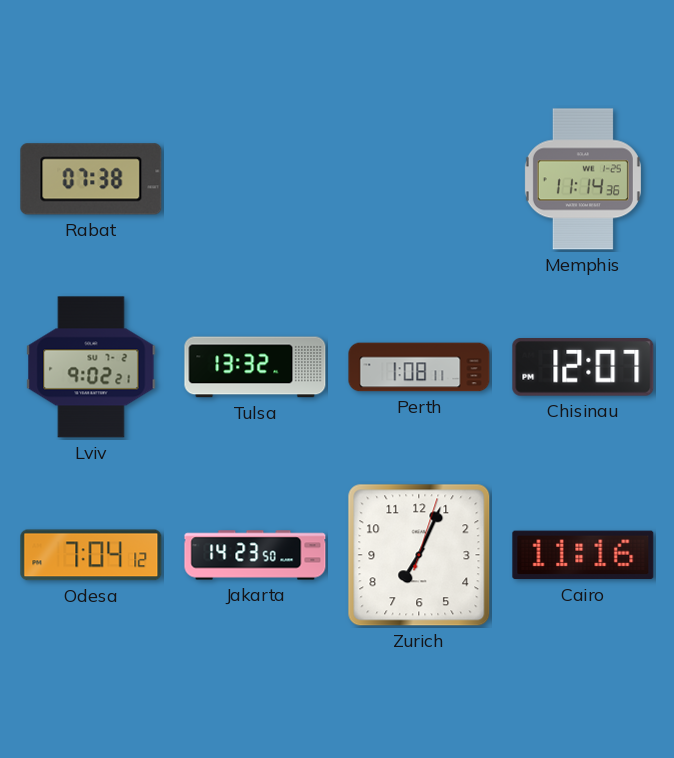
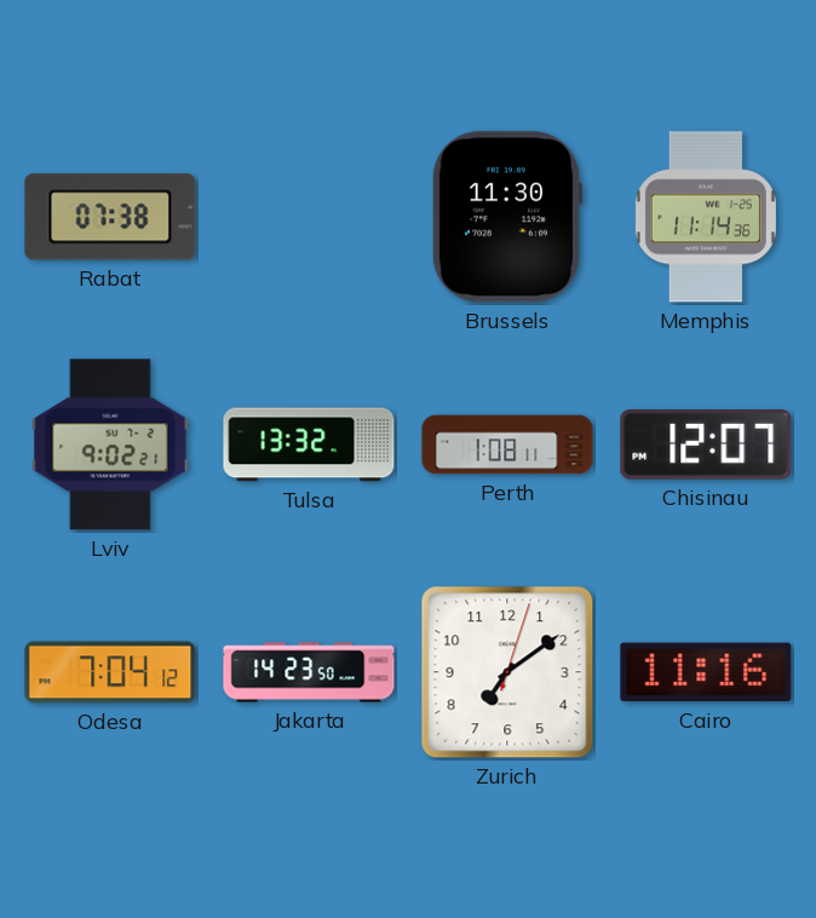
Brussels: none -> 11:30
Zurich: 7:04 -> 7:09
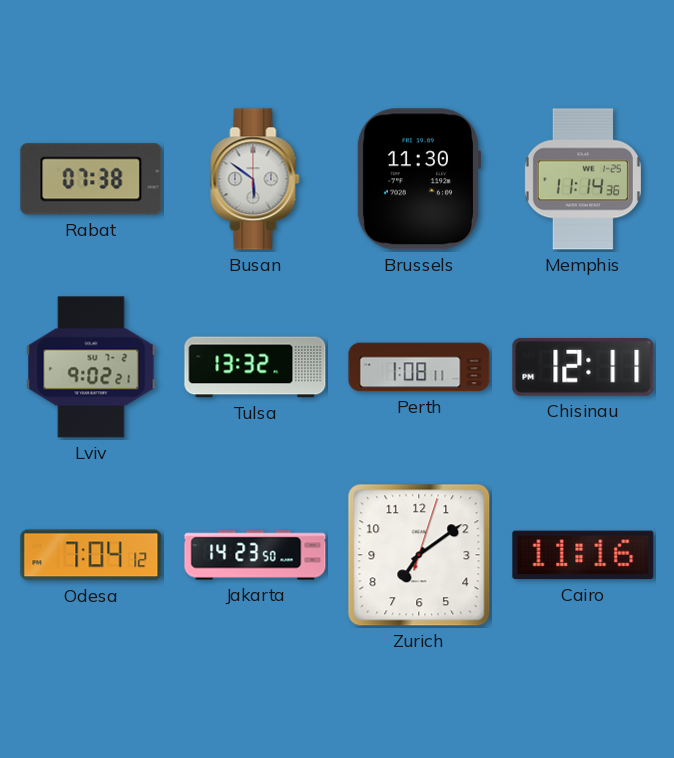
Busan: none -> 5:51
Chisinau: 12:07 -> 12:11
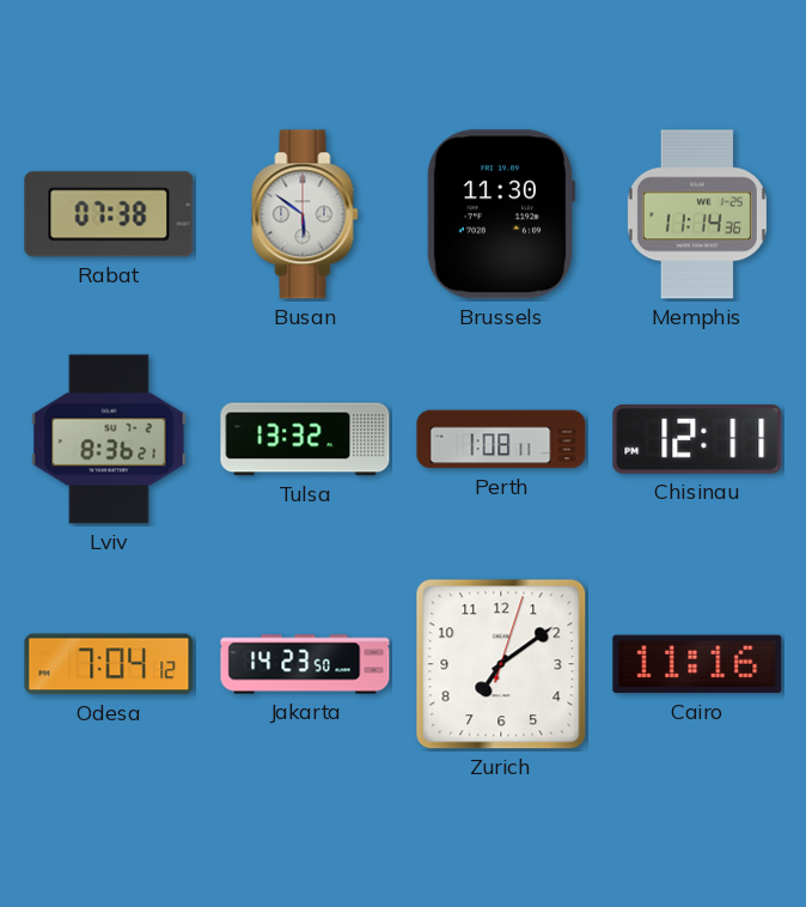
Lviv: 9:02 -> 8:36
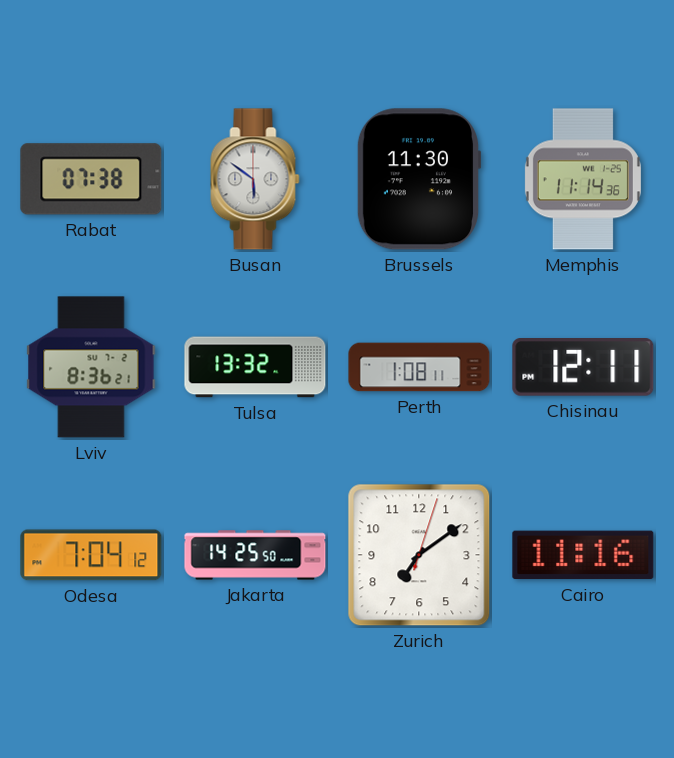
Jakarta: 14:23 -> 14:25
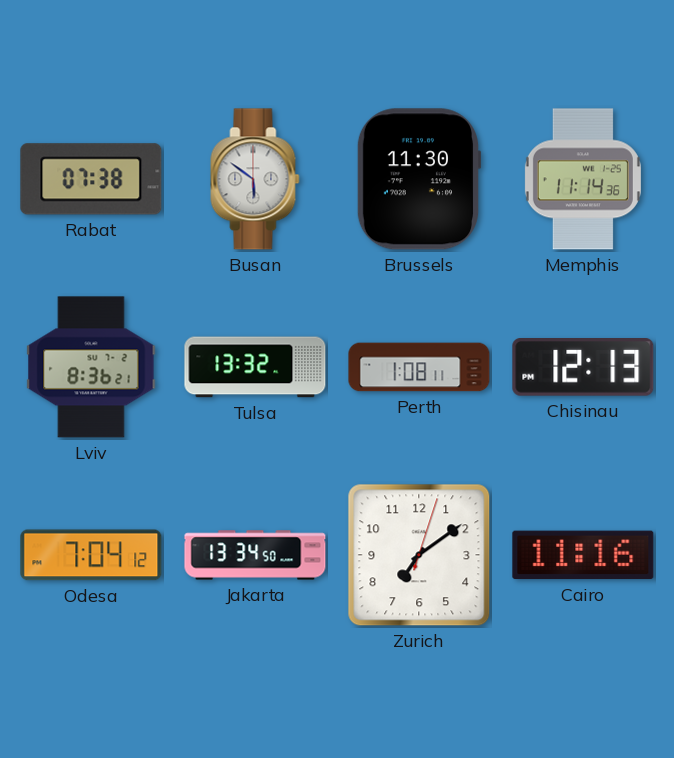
Chisinau: 12:11 -> 12:13
Jakarta: 14:25 -> 13:34
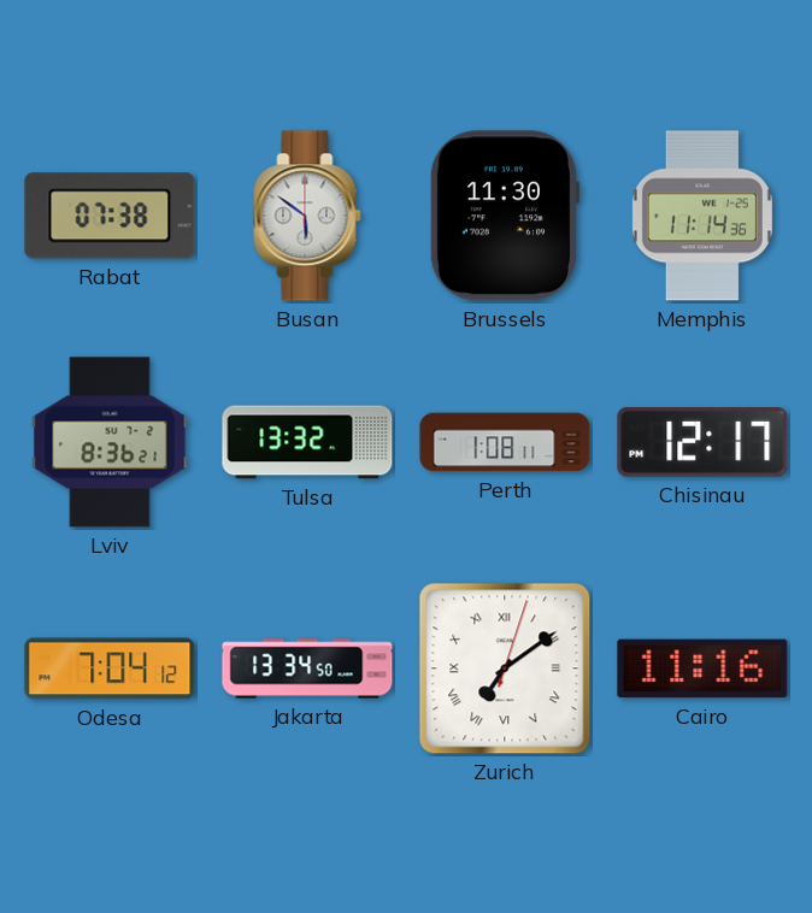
Chisinau: 12:13 -> 12:17
Zurich numerals: Arabic -> Roman
